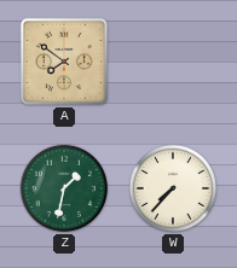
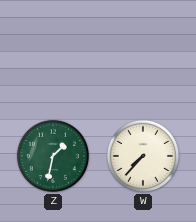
A: 7:51 -> none
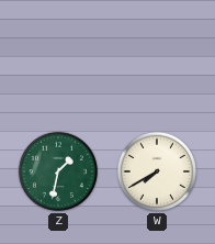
W: 7:37 -> 7:40
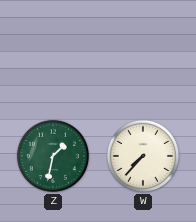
W: 7:40 -> 7:37
